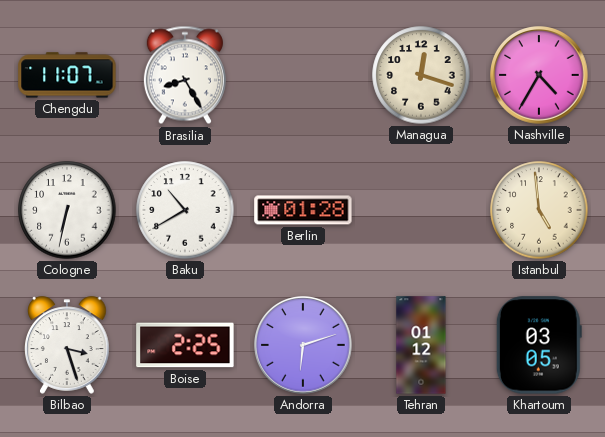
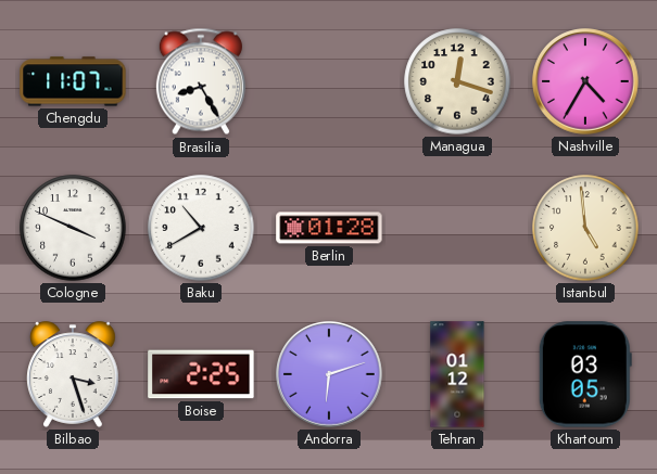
Cologne: 6:32 -> 3:49
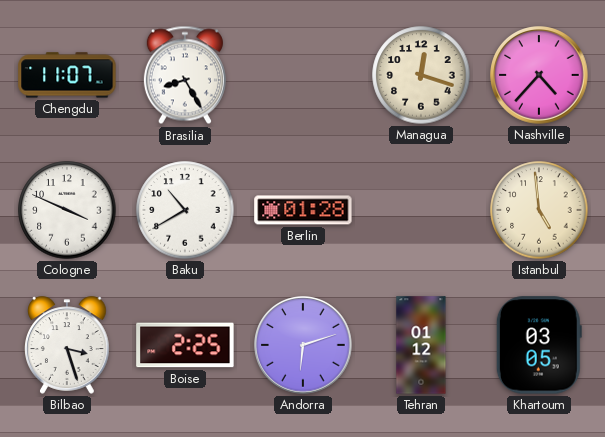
Nashville: 4:35 -> 4:37
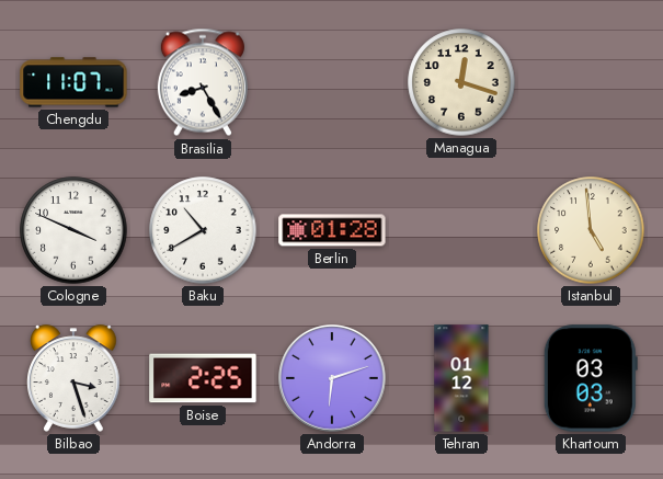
Nashville: 4:37 -> none
Khartoum: 03:05 -> 03:03
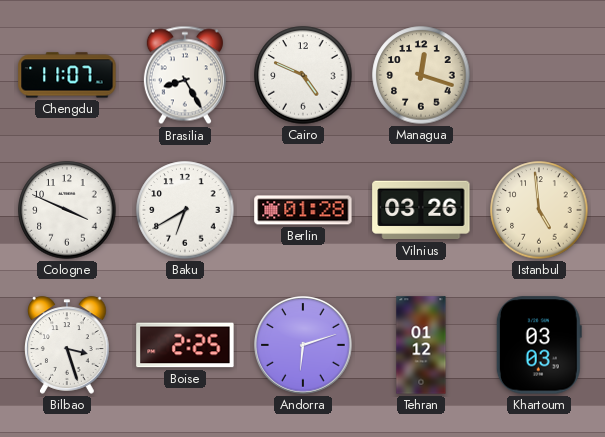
Cairo: none -> 4:49
Baku: 10:40 -> 6:40
Vilnius: none -> 03:26
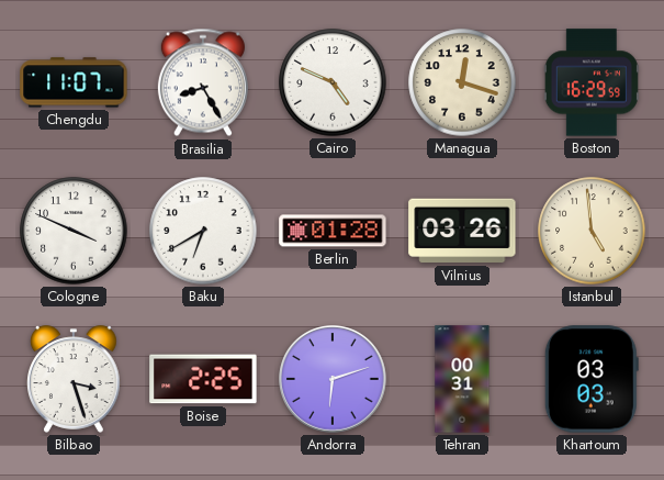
Boston: none -> 16:29
Tehran: 01:12 -> 00:31
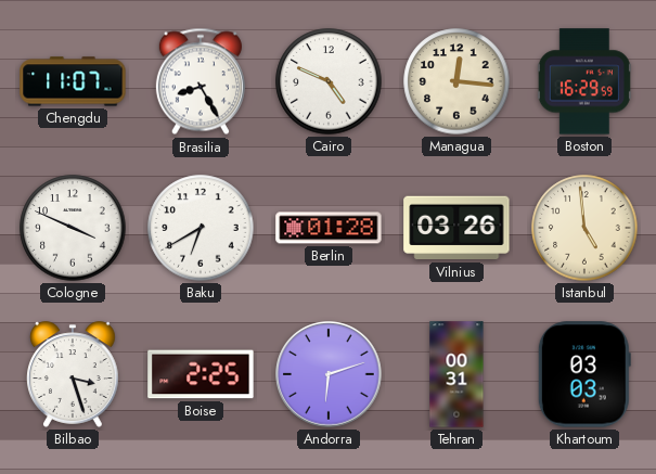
Managua: 12:18 -> 12:16
